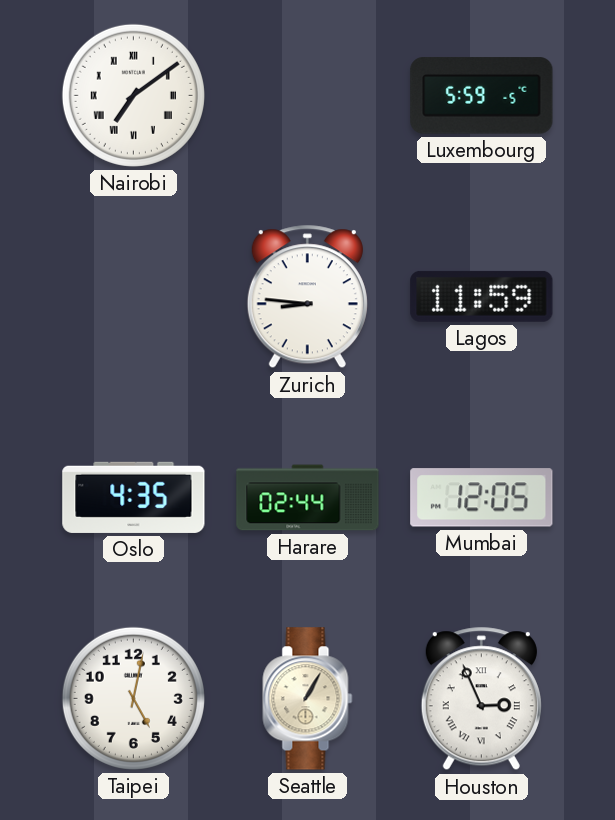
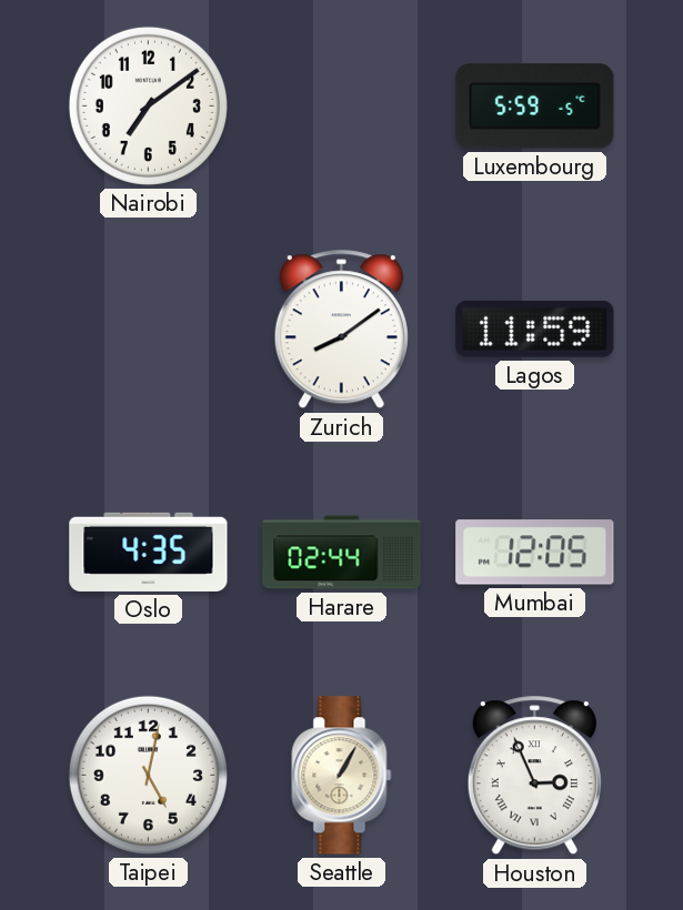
Nairobi numerals: Roman -> Arabic
Zurich: 8:46 -> 8:09
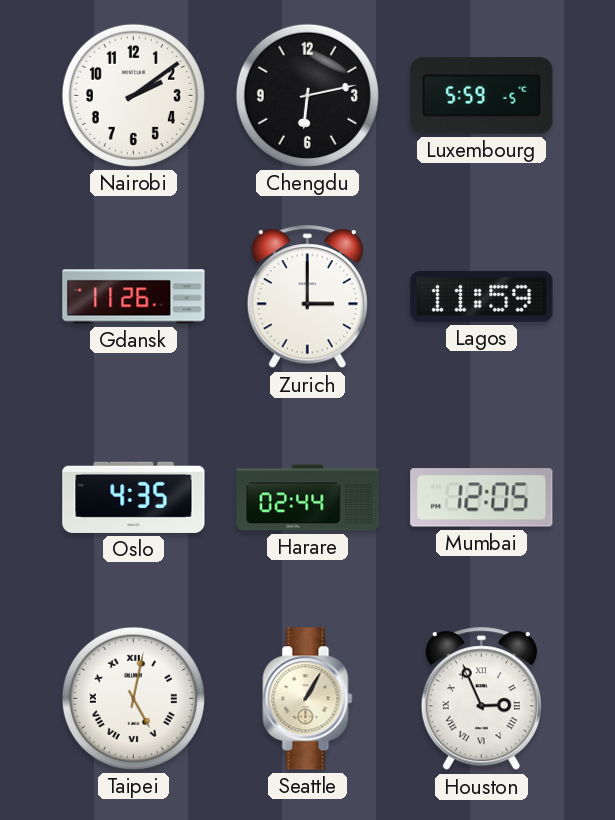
Nairobi: 7:09 -> 2:09
Chengdu: none -> 6:13
Gdansk: none -> 11:26
Zurich: 8:09 -> 3:00
Taipei numerals: Arabic -> Roman
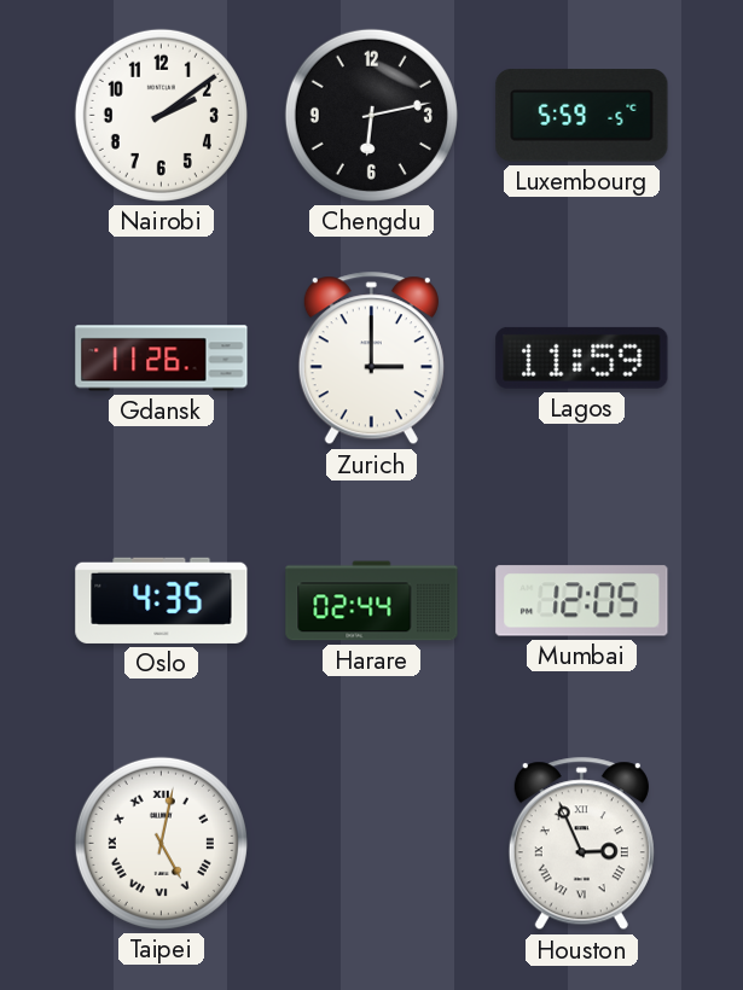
Seattle: 1:05 -> none
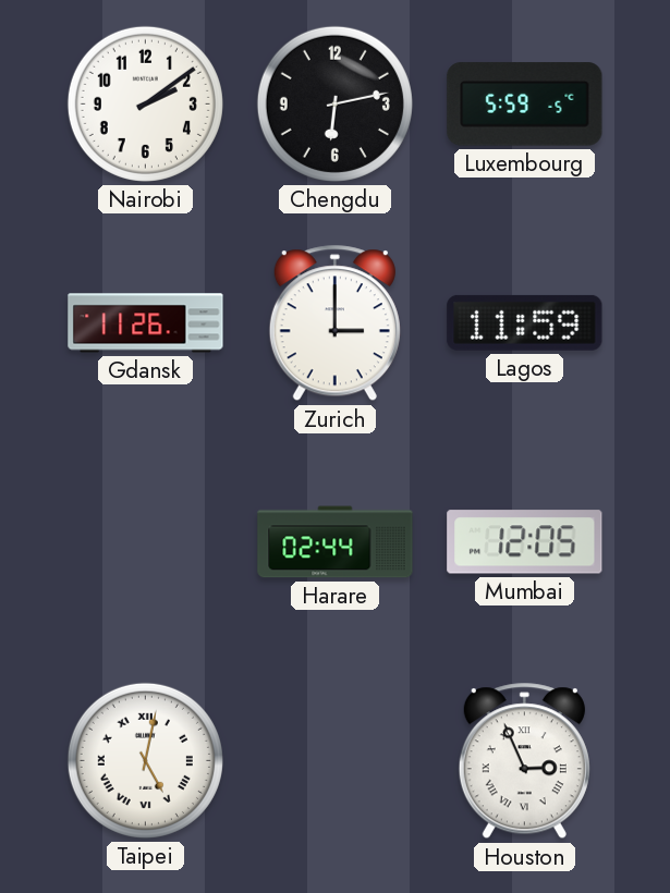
Oslo: 4:35 -> none
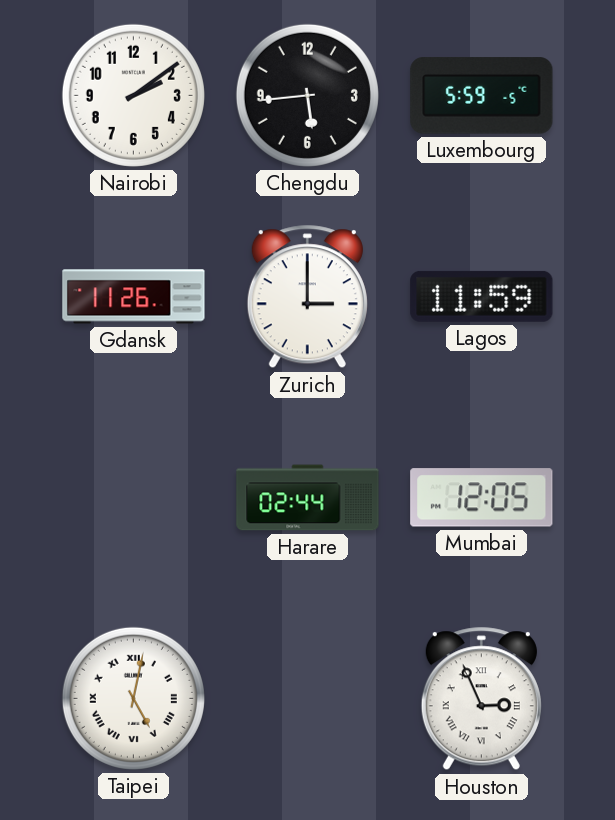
Chengdu: 6:13 -> 5:44
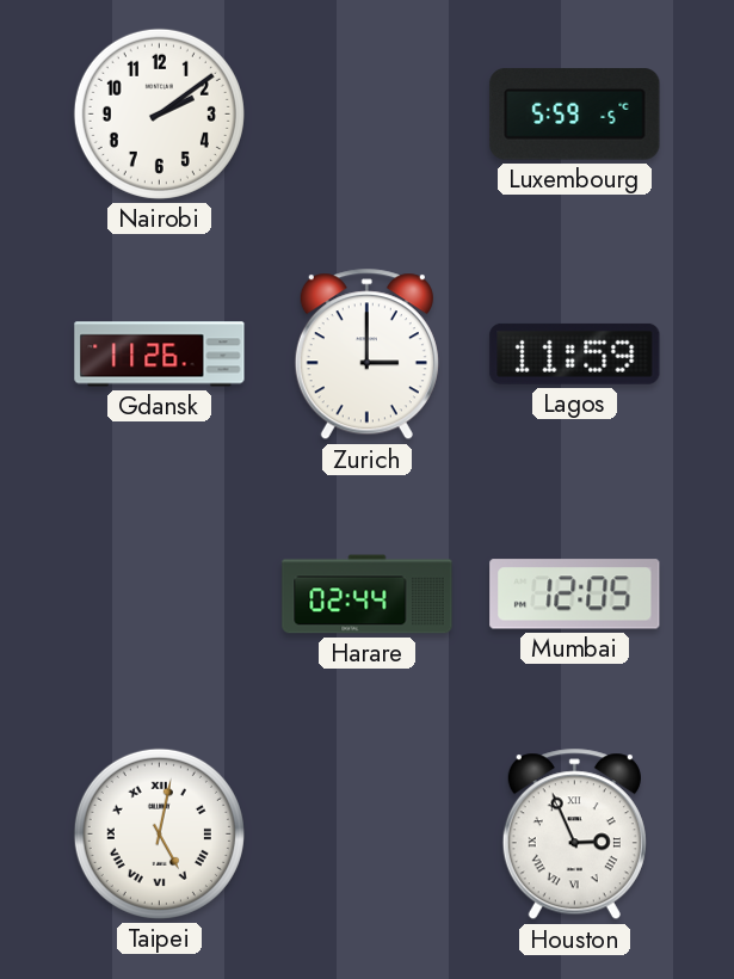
Chengdu: 5:44 -> none
